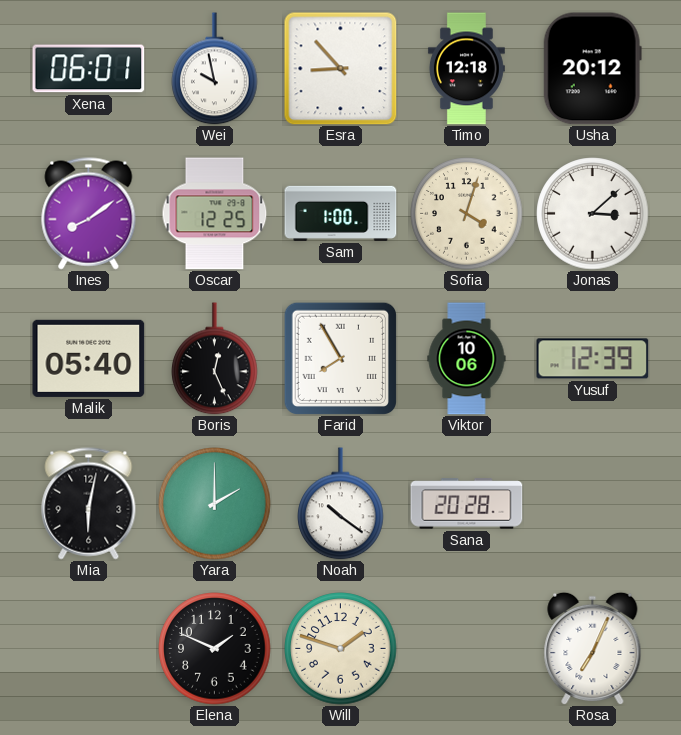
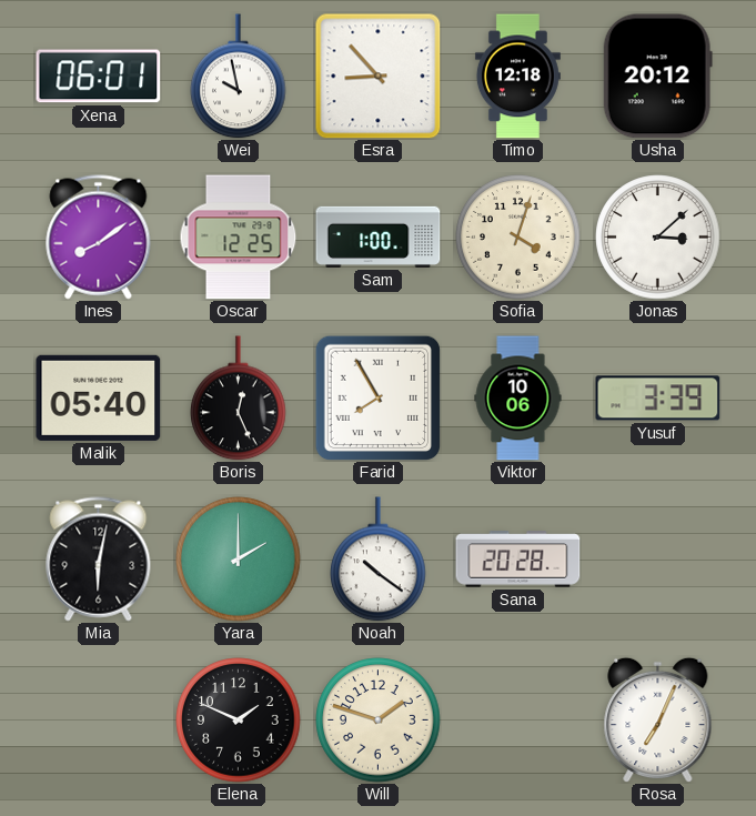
Yusuf: 12:39 -> 3:39
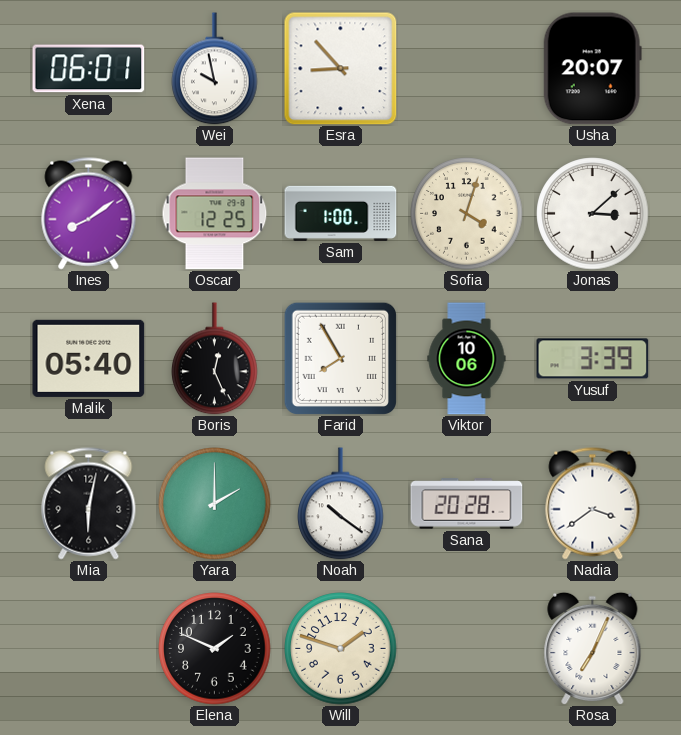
Timo: 12:18 -> none
Usha: 20:12 -> 20:07
Nadia: none -> 3:39
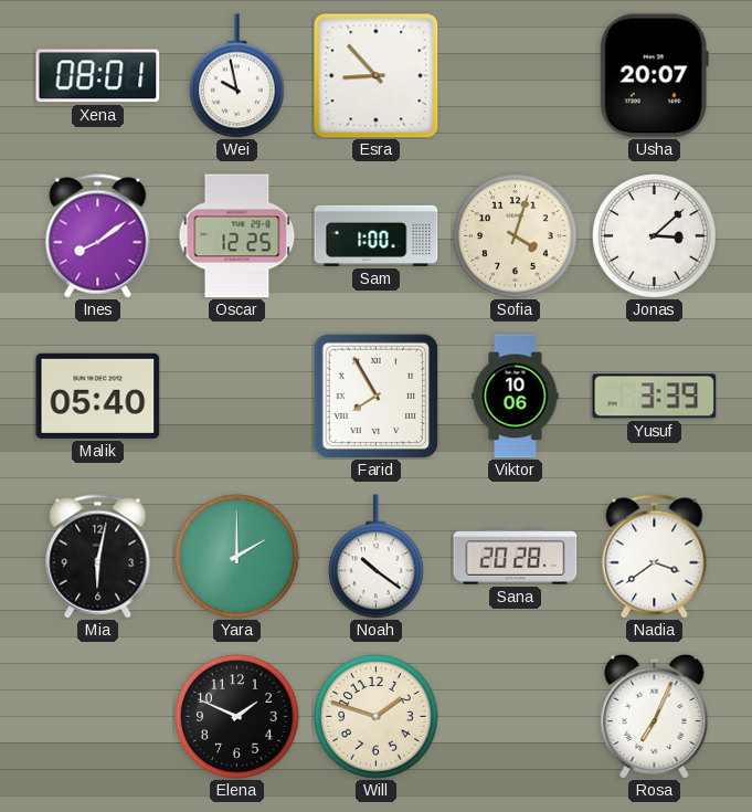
Xena: 06:01 -> 08:01
Boris: 12:26 -> none
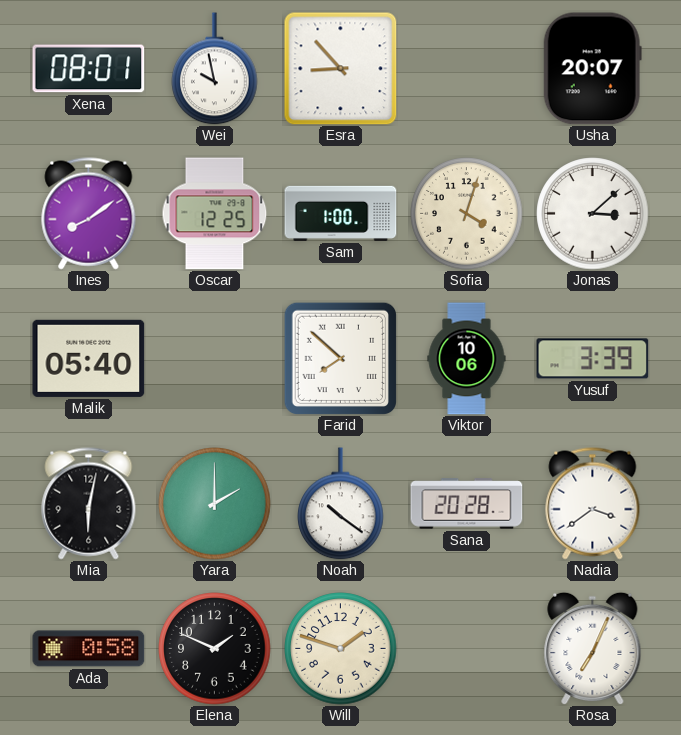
Farid: 7:55 -> 7:52
Ada: none -> 0:58
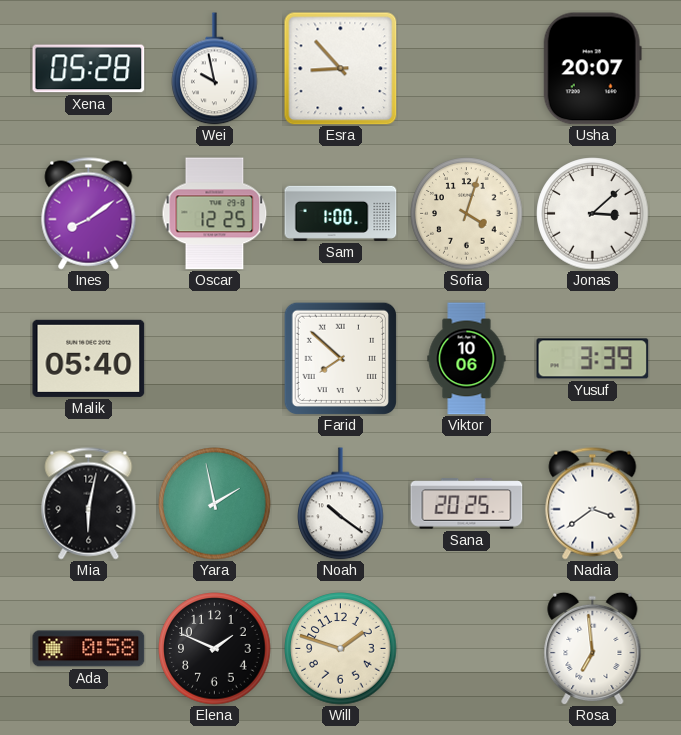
Xena: 08:01 -> 05:28
Yara: 2:00 -> 1:58
Sana: 20:28 -> 20:25
Rosa: 7:04 -> 6:59
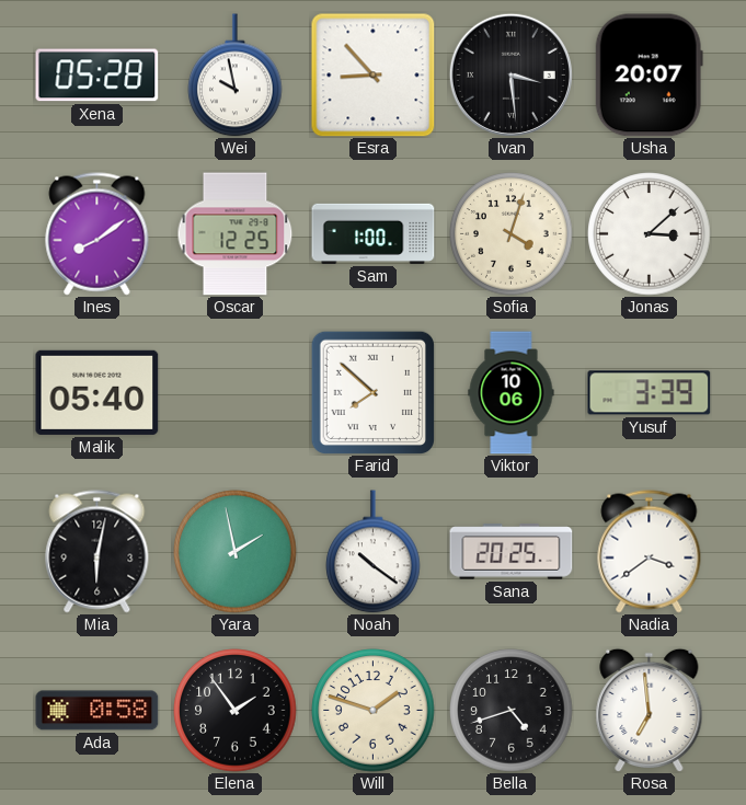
Ivan: none -> 3:29
Elena: 1:49 -> 1:54
Bella: none -> 4:42
